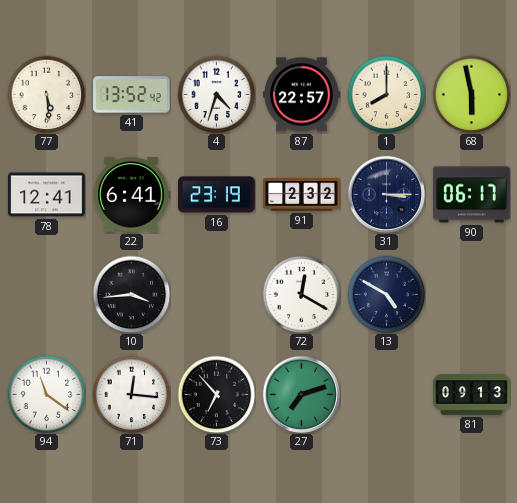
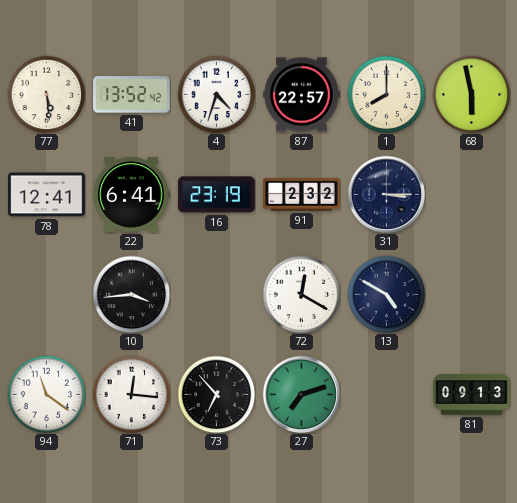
90: 06:17 -> none
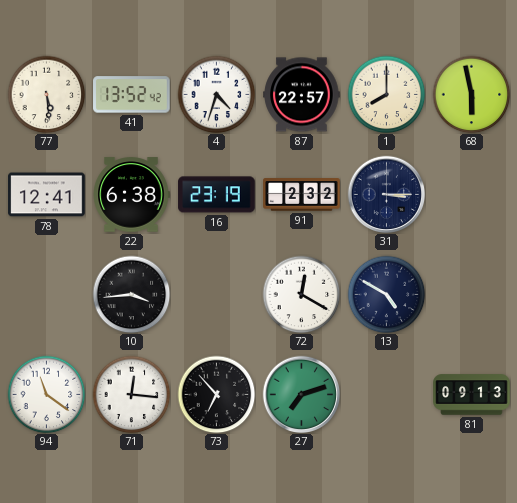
22: 6:41 -> 6:38
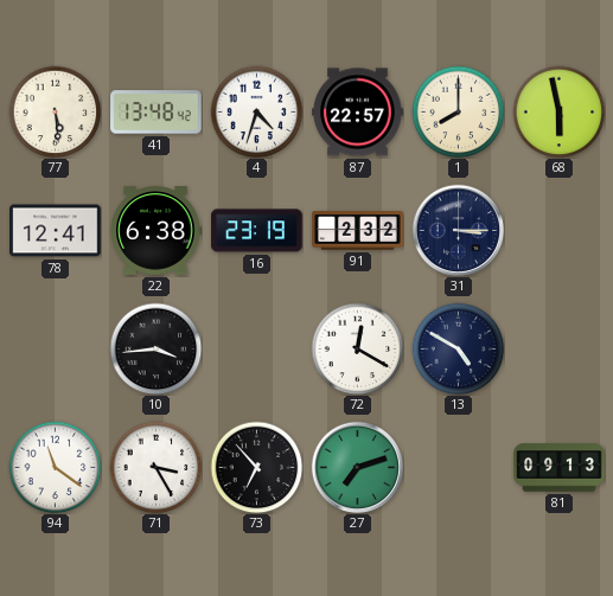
41: 13:52 -> 13:48
71: 12:16 -> 3:25
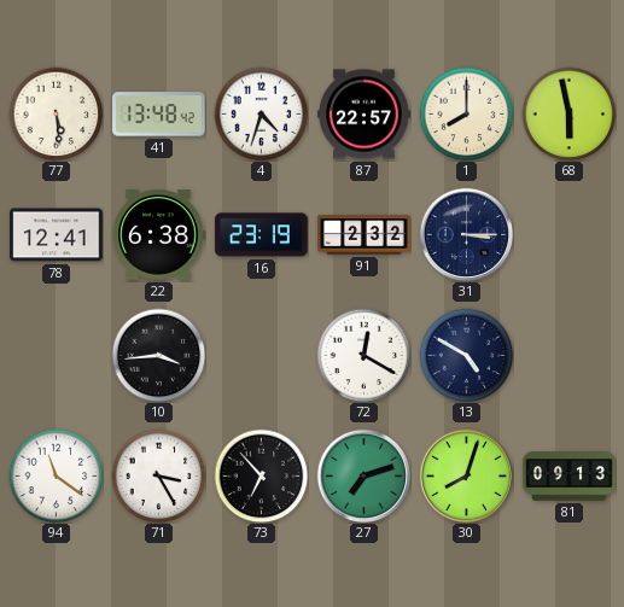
30: none -> 8:03
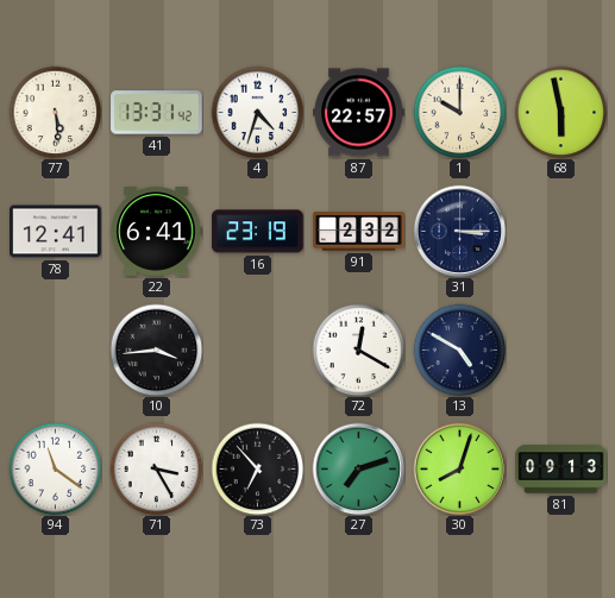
41: 13:48 -> 13:31
1: 8:00 -> 10:00
22: 6:38 -> 6:41
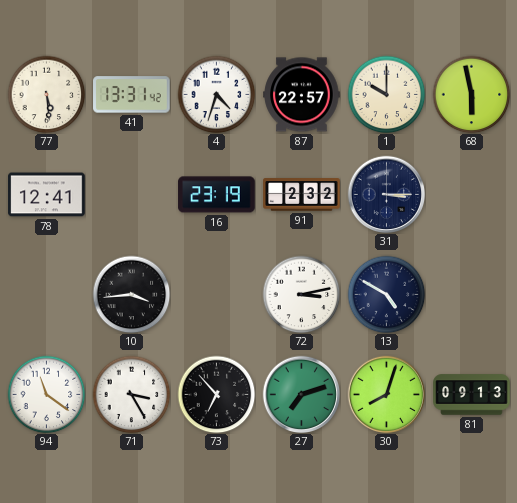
22: 6:41 -> none
72: 12:20 -> 3:13
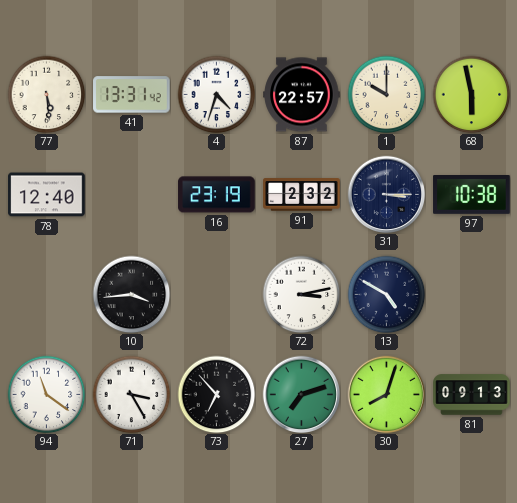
78: 12:41 -> 12:40
97: none -> 10:38
